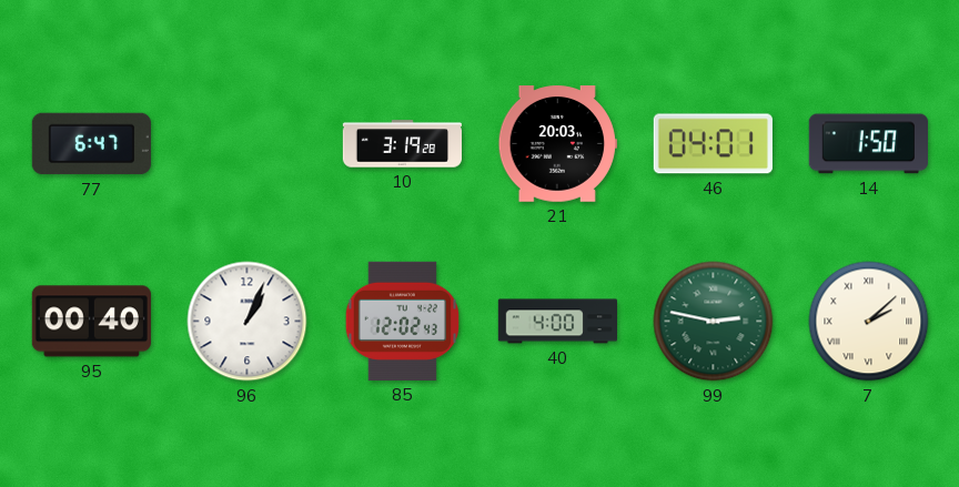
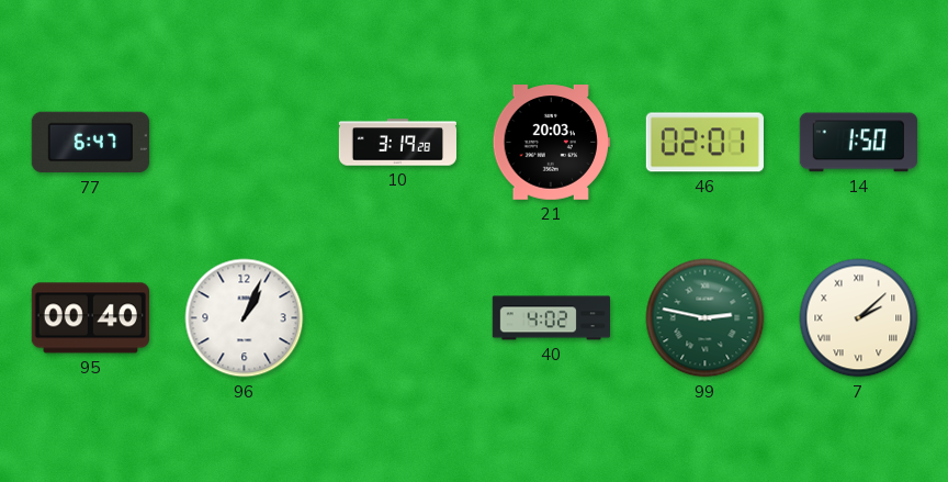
46: 04:01 -> 02:01
85: 12:02 -> none
40: 4:00 -> 4:02
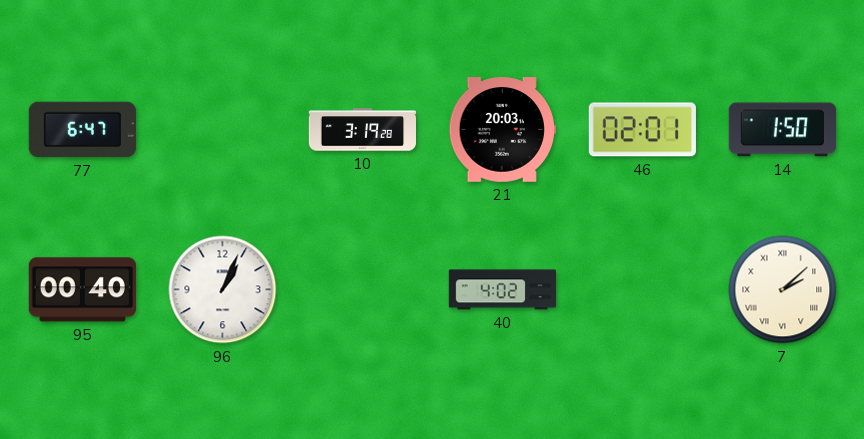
99: 2:47 -> none
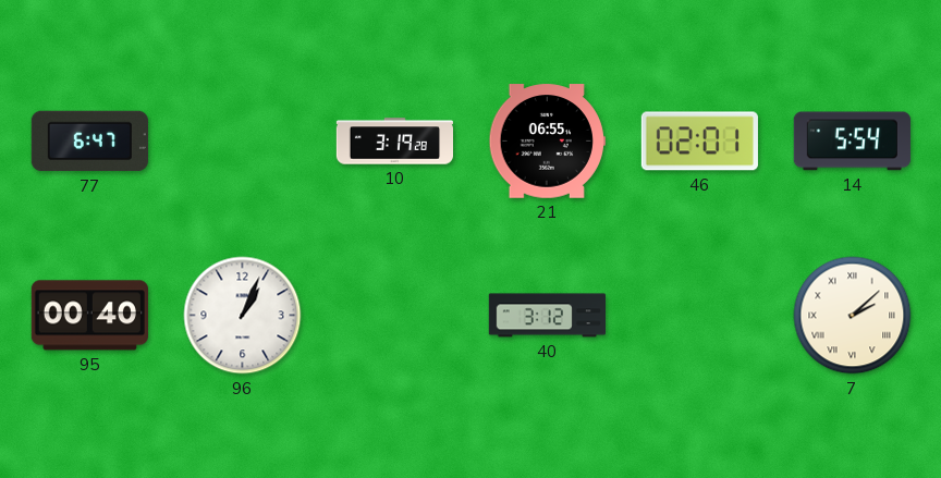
21: 20:03 -> 06:55
14: 1:50 -> 5:54
40: 4:02 -> 3:12
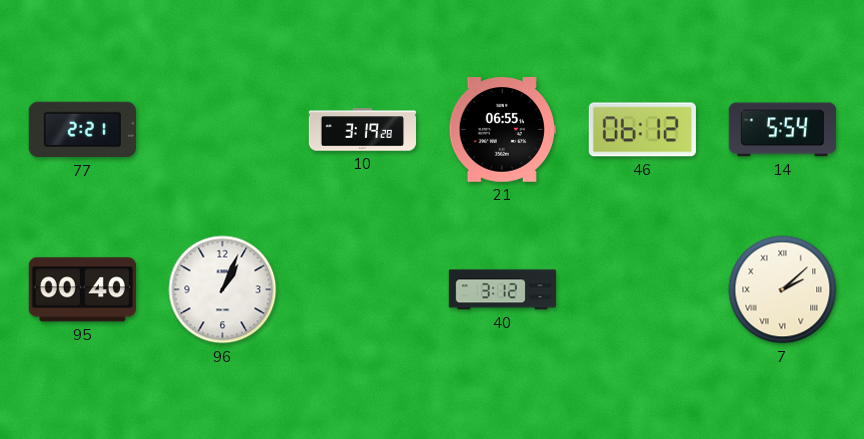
77: 6:47 -> 2:21
46: 02:01 -> 06:12
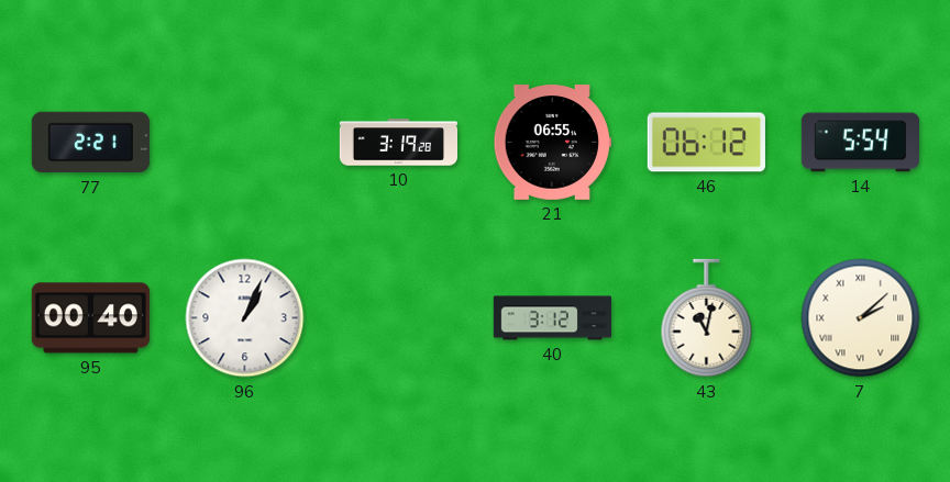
43: none -> 11:02
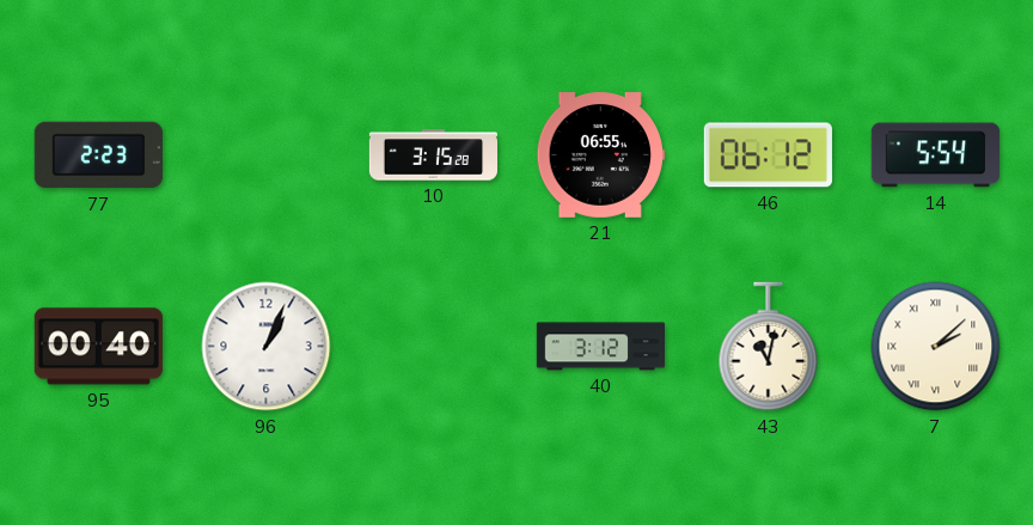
77: 2:21 -> 2:23
10: 3:19 -> 3:15
